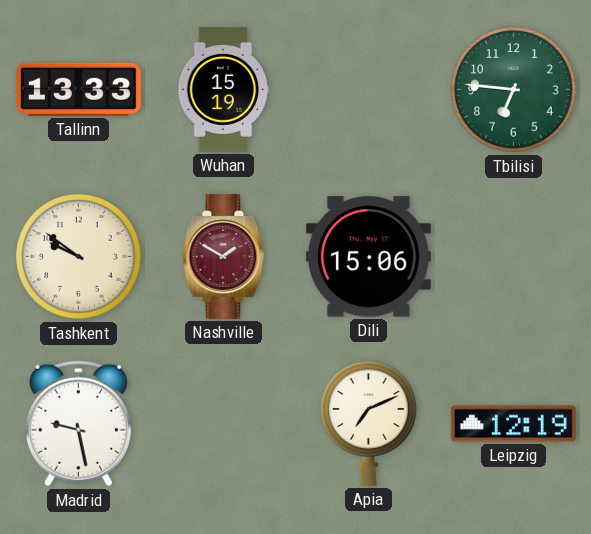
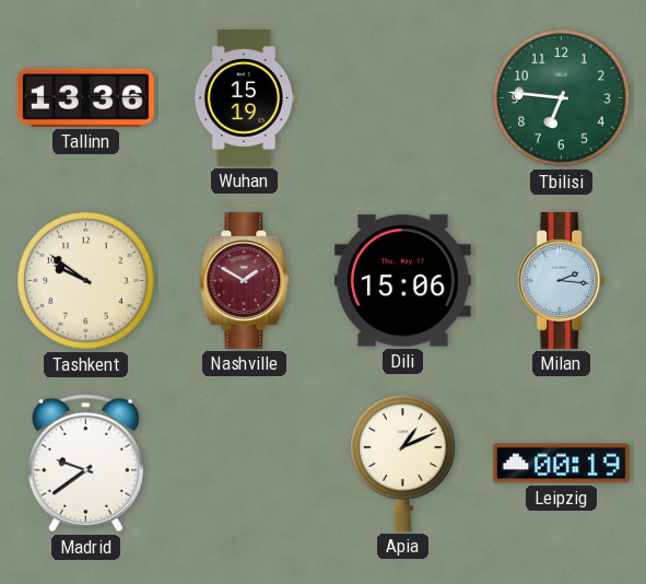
Tallinn: 13:33 -> 13:36
Milan: none -> 2:16
Madrid: 9:28 -> 9:39
Apia: 7:11 -> 1:11
Leipzig: 12:19 -> 00:19
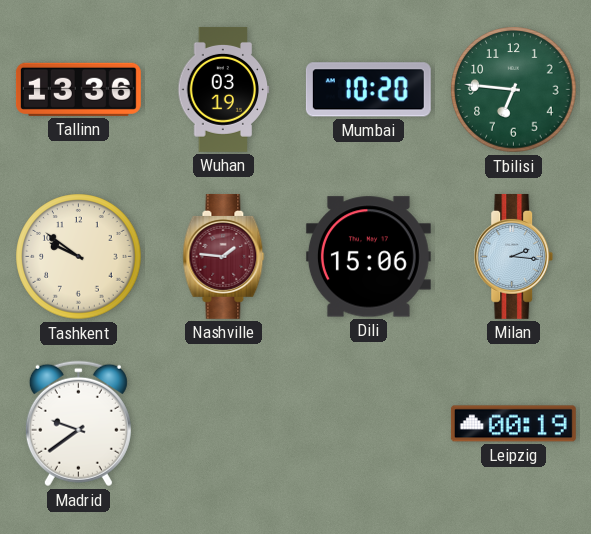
Wuhan: 15:19 -> 03:19
Mumbai: none -> 10:20
Nashville: 1:50 -> 1:46
Apia: 1:11 -> none
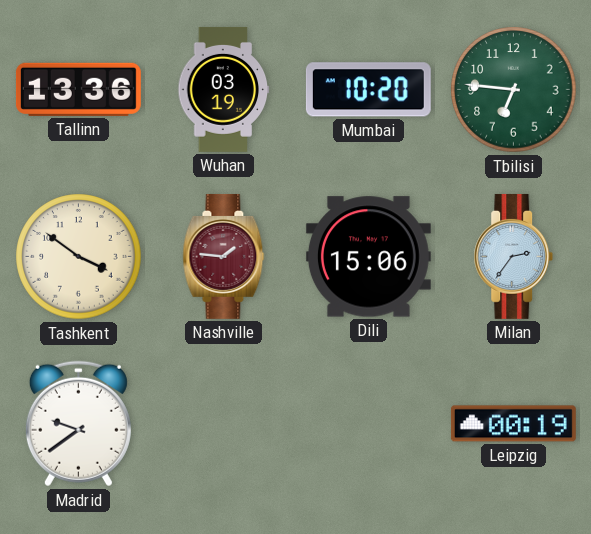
Tashkent: 9:51 -> 3:51
Milan: 2:16 -> 2:36
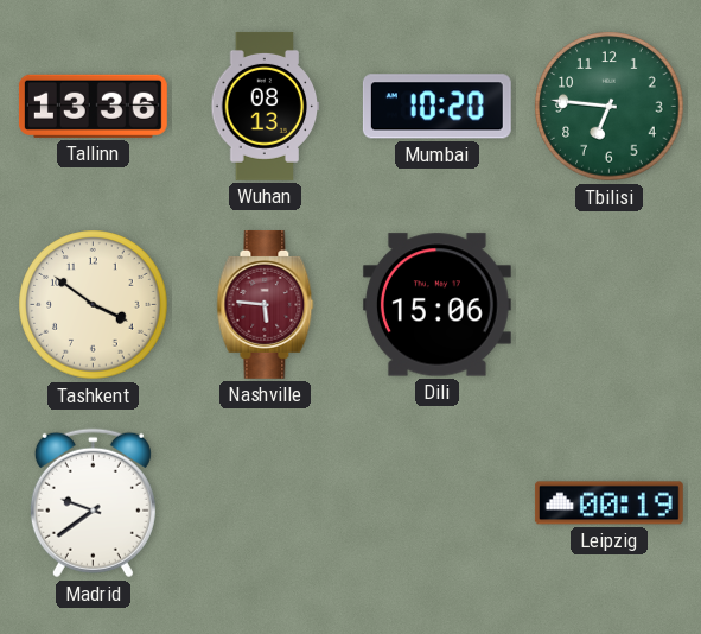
Wuhan: 03:19 -> 08:13
Nashville: 1:46 -> 5:46
Milan: 2:36 -> none
